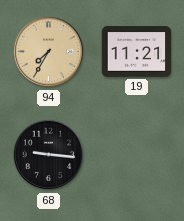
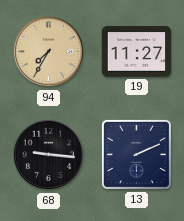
19: 11:21 -> 11:27
13: none -> 2:11
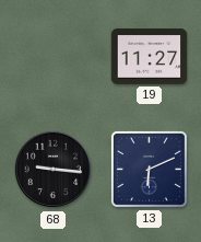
94: 7:35 -> none
13: 2:11 -> 6:11
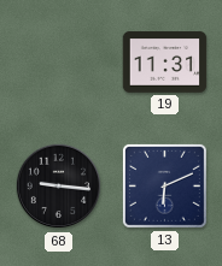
19: 11:27 -> 11:31
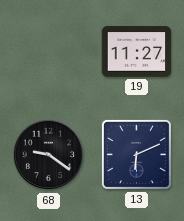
19: 11:31 -> 11:27
68: 9:16 -> 9:21
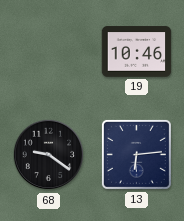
19: 11:27 -> 10:46
13: 6:11 -> 6:14
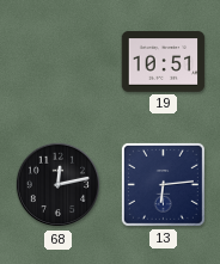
19: 10:46 -> 10:51
68: 9:21 -> 12:13
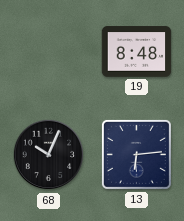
19: 10:51 -> 8:48
68: 12:13 -> 10:04
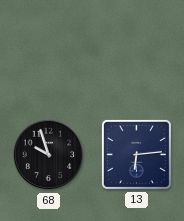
19: 8:48 -> none
68: 10:04 -> 9:57
